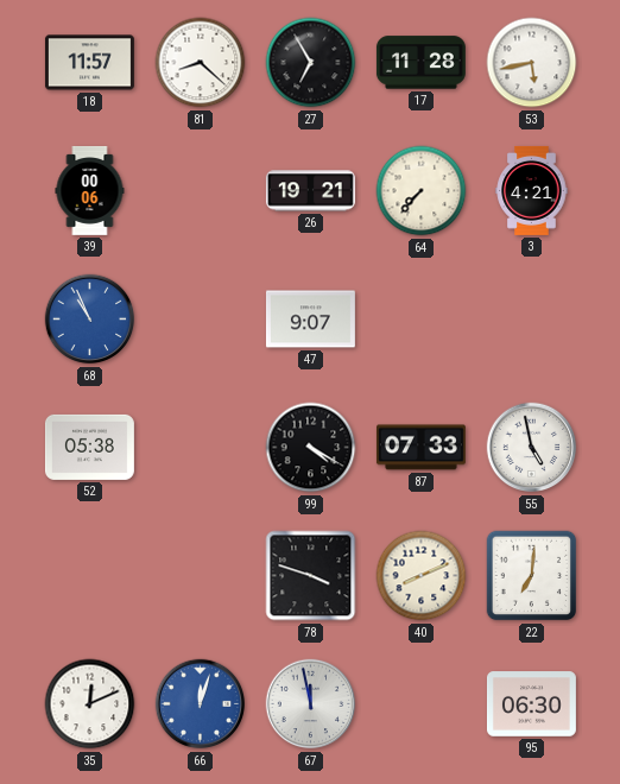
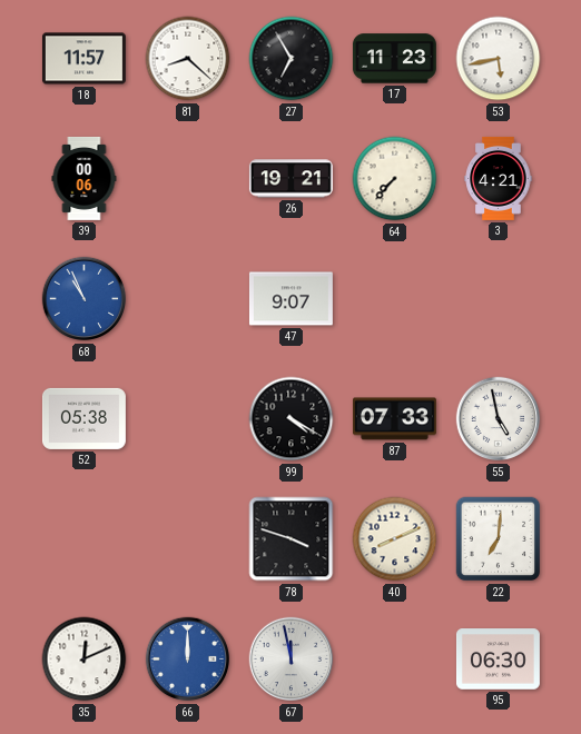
17: 11:28 -> 11:23
66: 12:03 -> 12:00
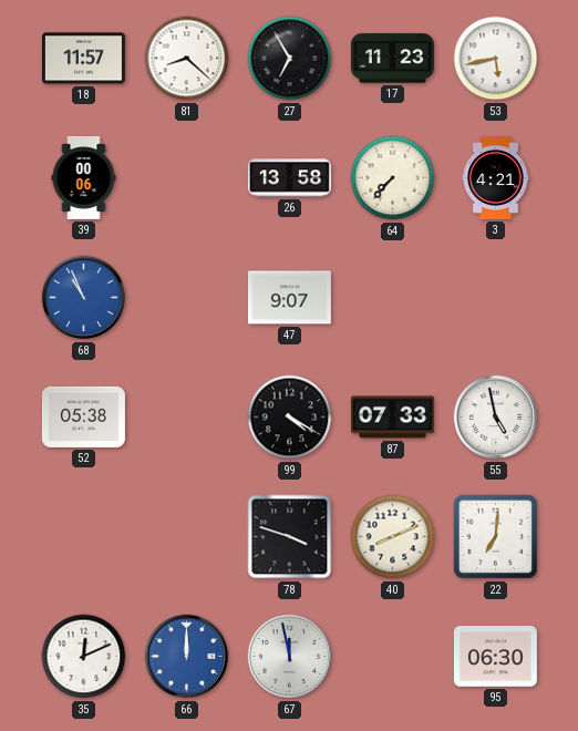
26: 19:21 -> 13:58
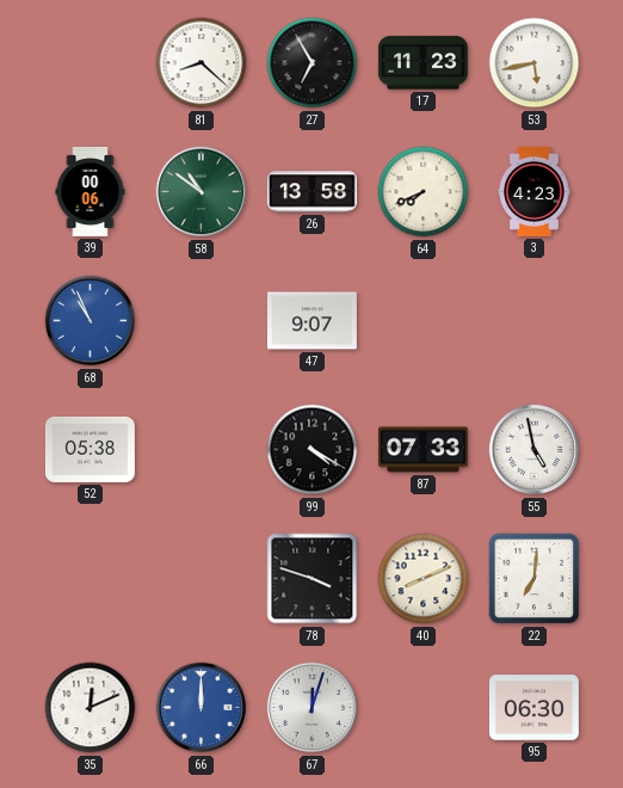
18: 11:57 -> none
58: none -> 10:51
64: 7:37 -> 7:41
3: 4:21 -> 4:23
67: 11:58 -> 12:03
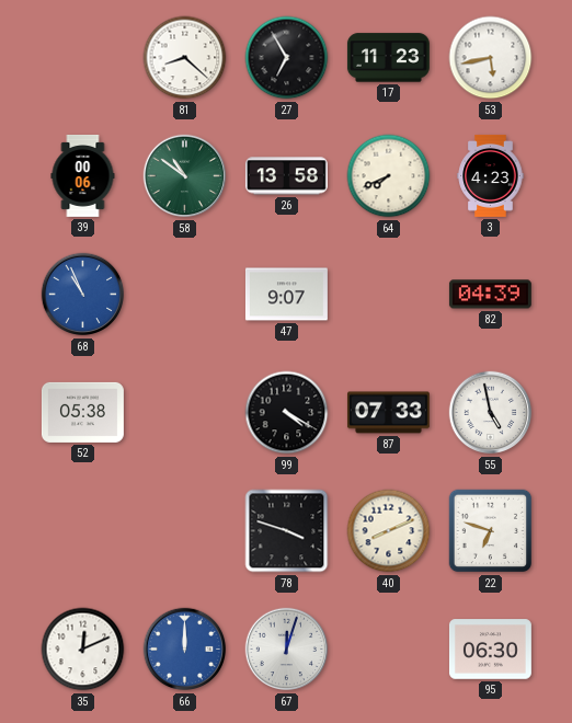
82: none -> 04:39
22: 7:01 -> 6:48
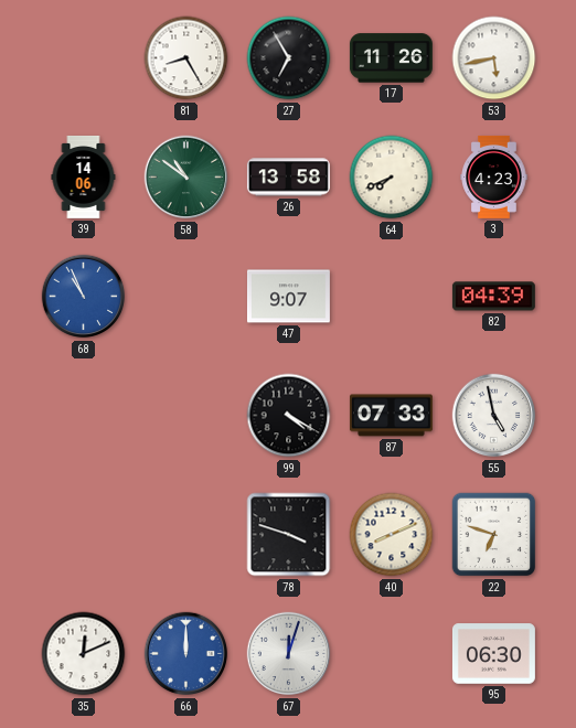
81: 8:22 -> 8:25
17: 11:23 -> 11:26
39: 00:06 -> 14:06
52: 05:38 -> none
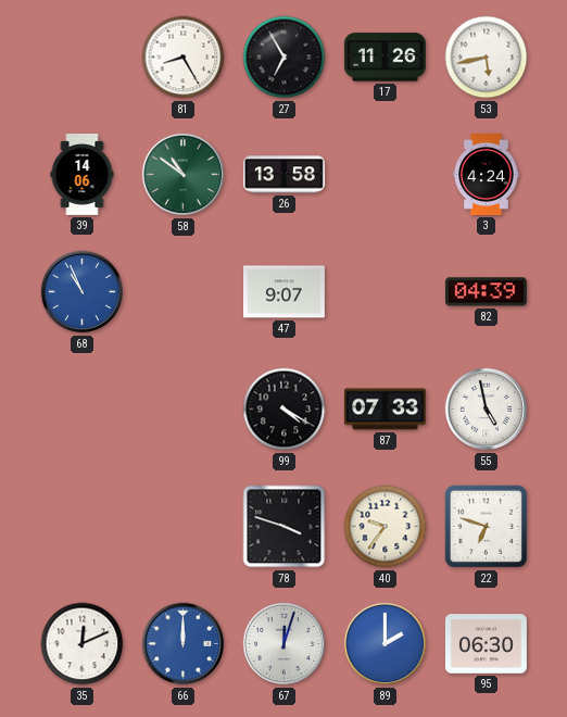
64: 7:41 -> none
3: 4:23 -> 4:24
40: 8:11 -> 9:36
89: none -> 2:00
